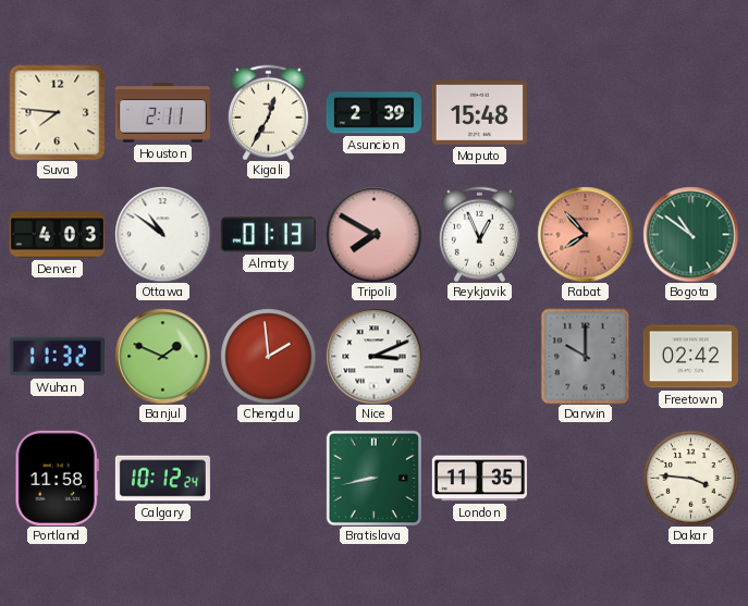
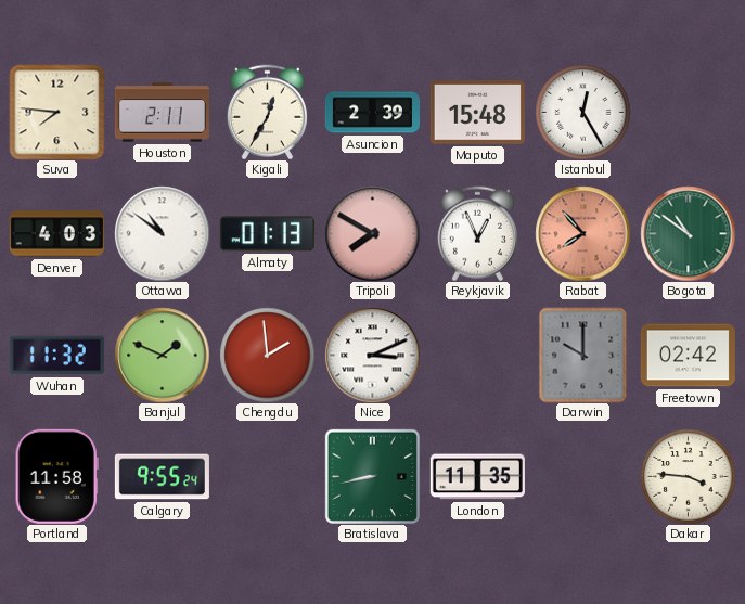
Istanbul: none -> 12:25
Calgary: 10:12 -> 9:55
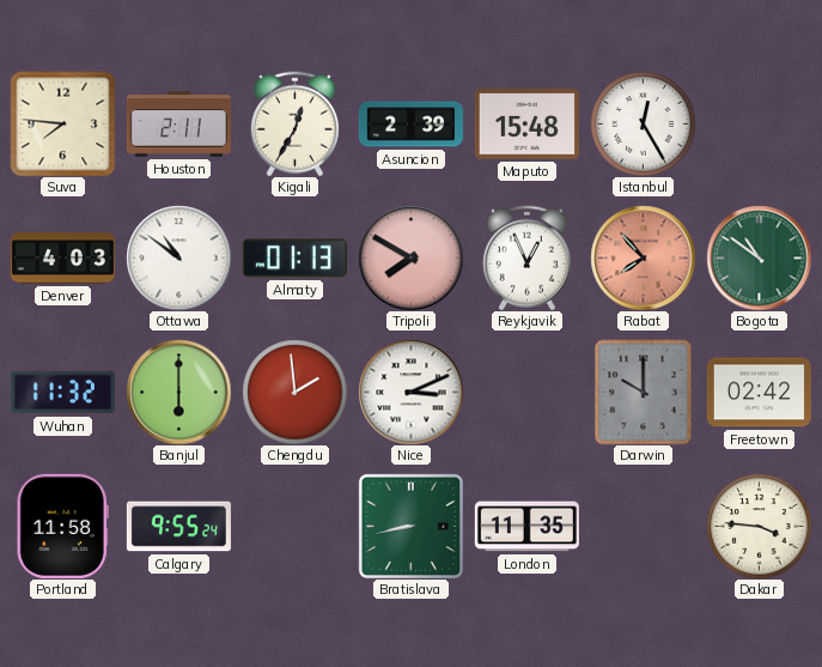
Banjul: 1:49 -> 6:00
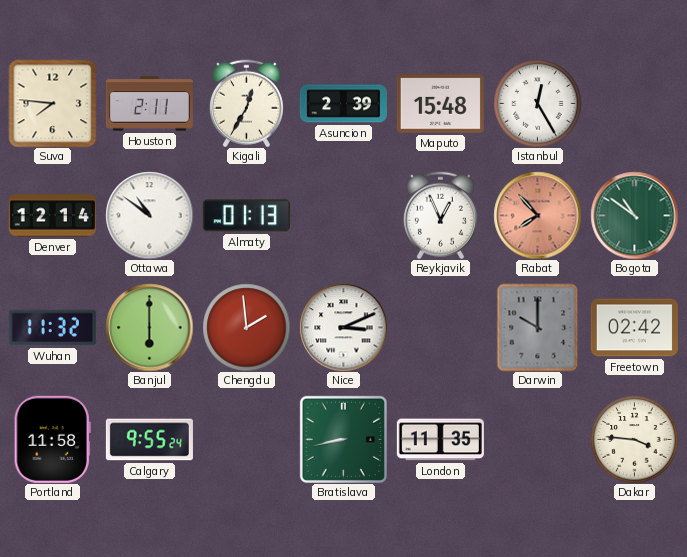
Denver: 4:03 -> 12:14
Tripoli: 7:50 -> none
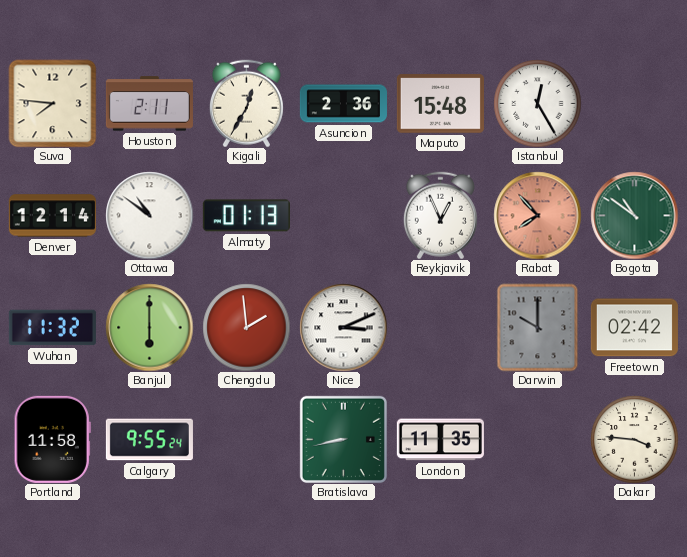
Asuncion: 2:39 -> 2:36
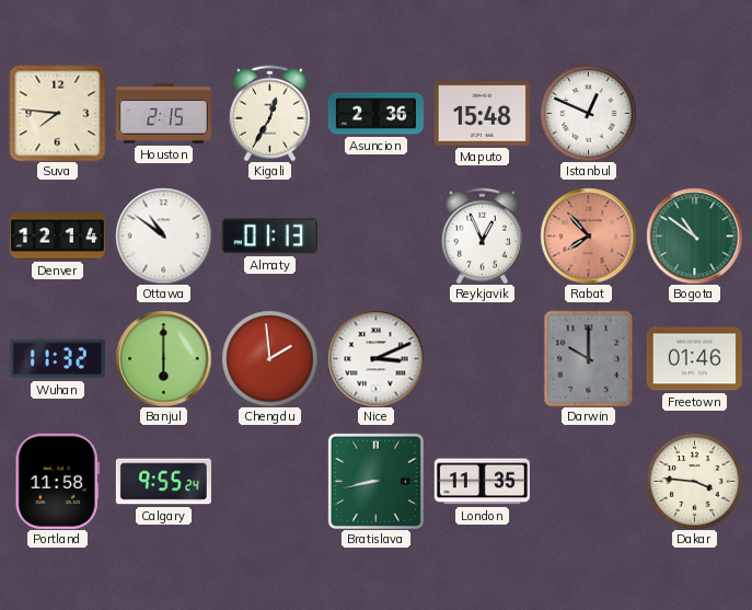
Houston: 2:11 -> 2:15
Istanbul: 12:25 -> 12:49
Freetown: 02:42 -> 01:46
